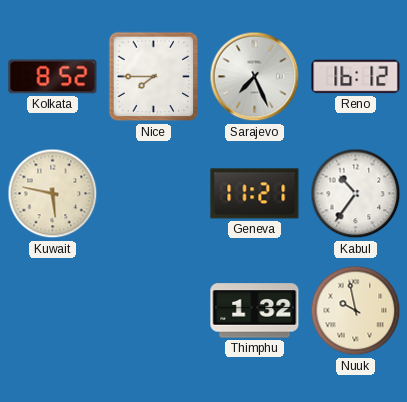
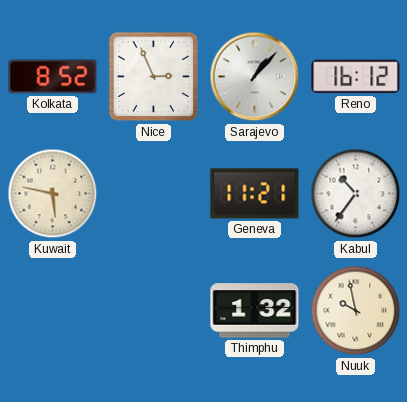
Nice: 7:45 -> 2:56
Sarajevo: 7:26 -> 1:07
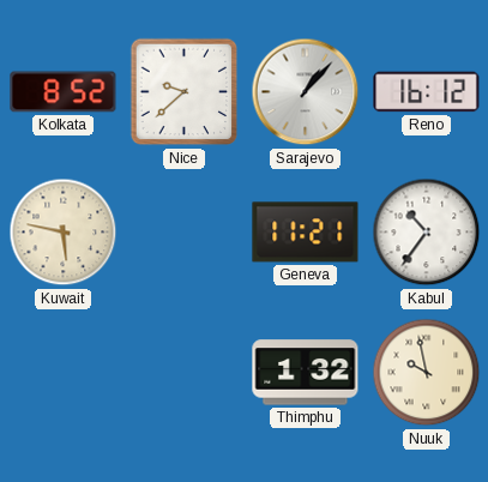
Nice: 2:56 -> 9:38
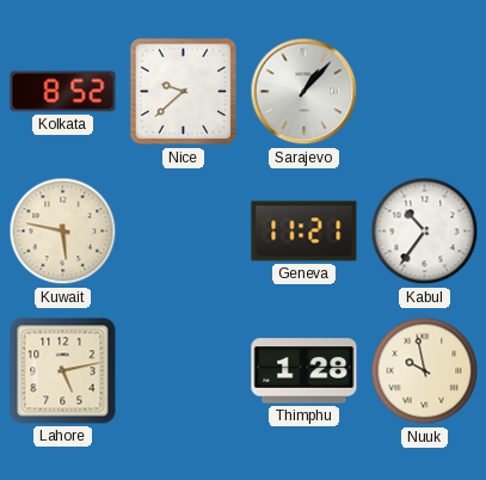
Reno: 16:12 -> none
Lahore: none -> 5:13
Thimphu: 1:32 -> 1:28
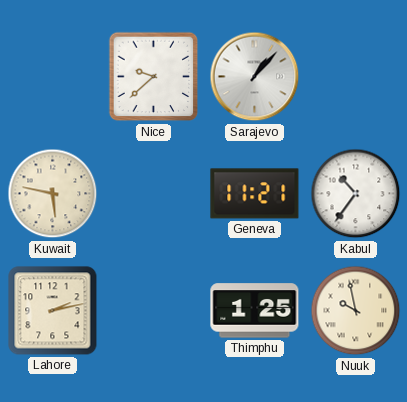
Kolkata: 8:52 -> none
Lahore: 5:13 -> 2:13
Thimphu: 1:28 -> 1:25
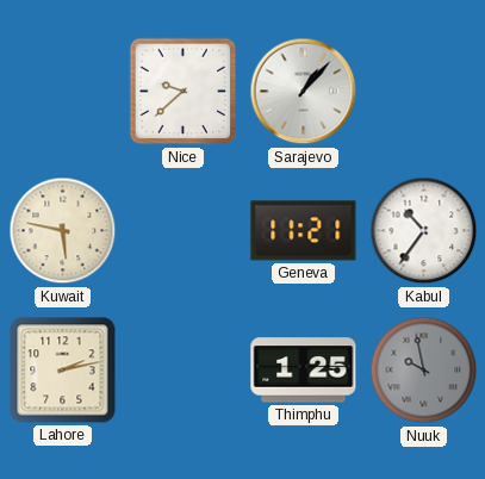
Nuuk dial: cream -> grey
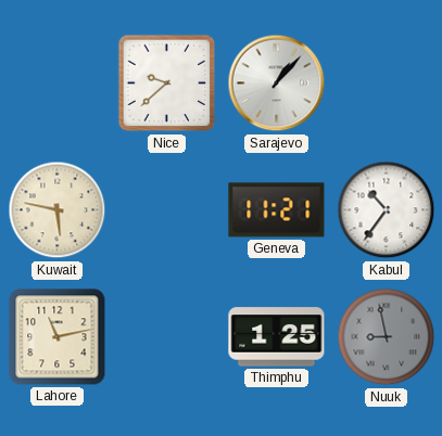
Lahore: 2:13 -> 11:13
Nuuk: 9:58 -> 8:58
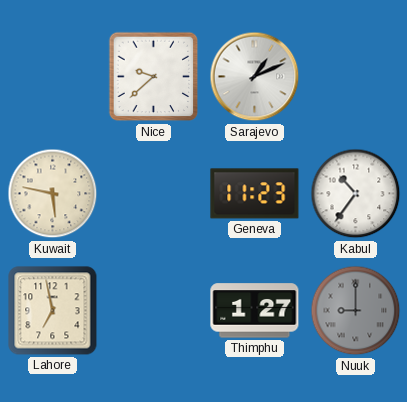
Sarajevo: 1:07 -> 1:11
Geneva: 11:21 -> 11:23
Lahore: 11:13 -> 6:58
Thimphu: 1:25 -> 1:27
Nuuk: 8:58 -> 9:00
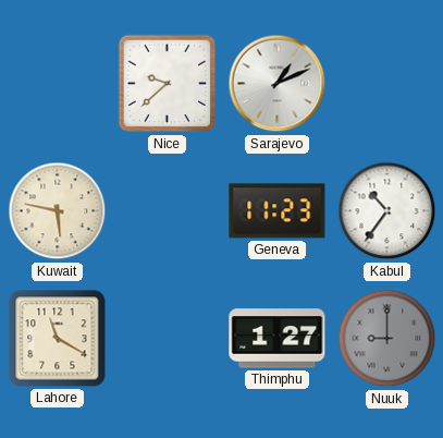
Lahore: 6:58 -> 11:20
